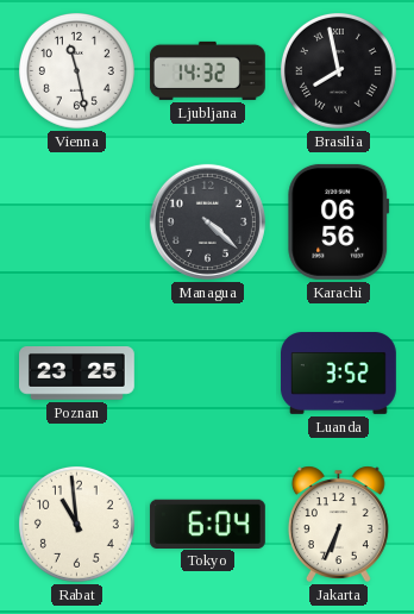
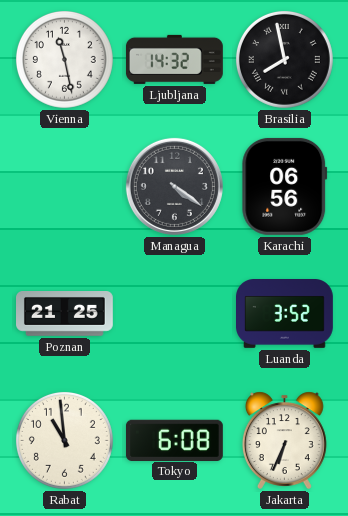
Managua: 4:22 -> 4:21
Poznan: 23:25 -> 21:25
Tokyo: 6:04 -> 6:08
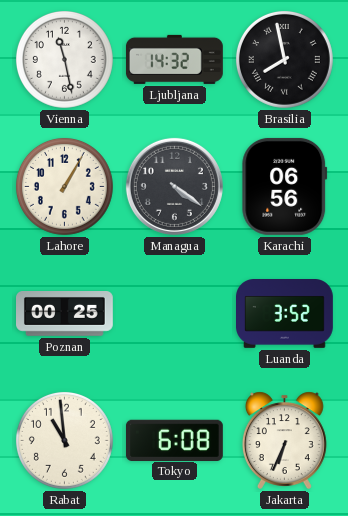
Lahore: none -> 1:05
Poznan: 21:25 -> 00:25
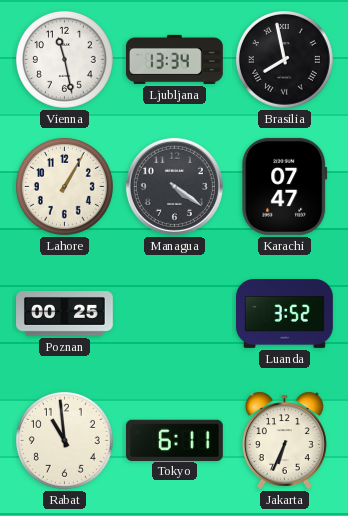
Ljubljana: 14:32 -> 13:34
Karachi: 06:56 -> 07:47
Tokyo: 6:08 -> 6:11
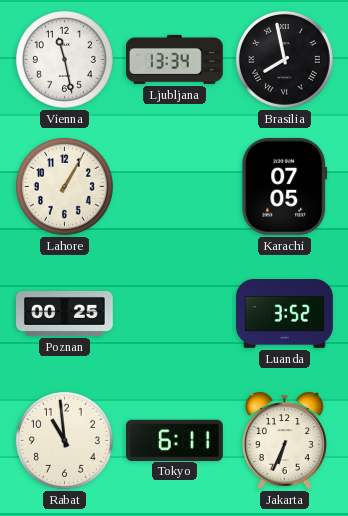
Managua: 4:21 -> none
Karachi: 07:47 -> 07:05
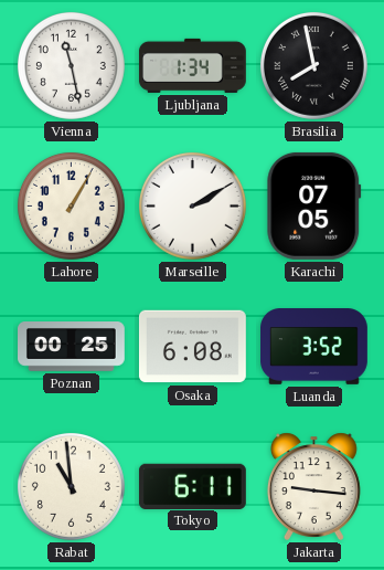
Ljubljana: 13:34 -> 1:34
Marseille: none -> 2:10
Osaka: none -> 6:08
Jakarta: 6:34 -> 9:16
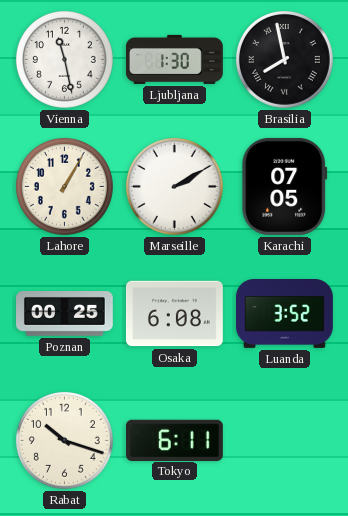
Ljubljana: 1:34 -> 1:30
Rabat: 10:59 -> 10:18
Jakarta: 9:16 -> none
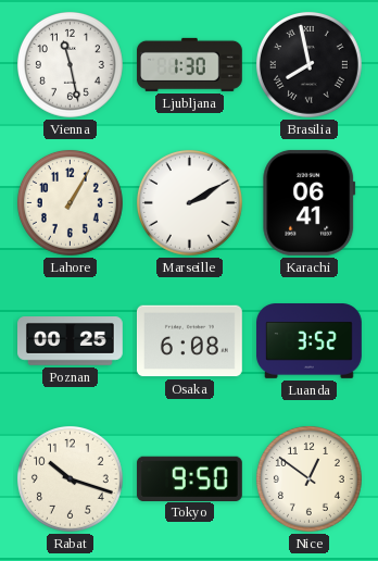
Karachi: 07:05 -> 06:41
Tokyo: 6:11 -> 9:50
Nice: none -> 12:51
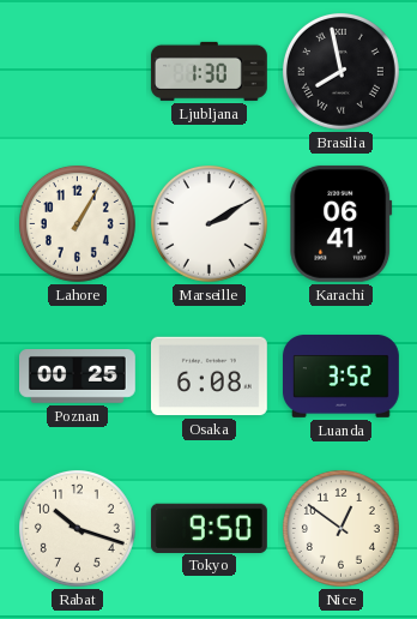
Vienna: 11:28 -> none
